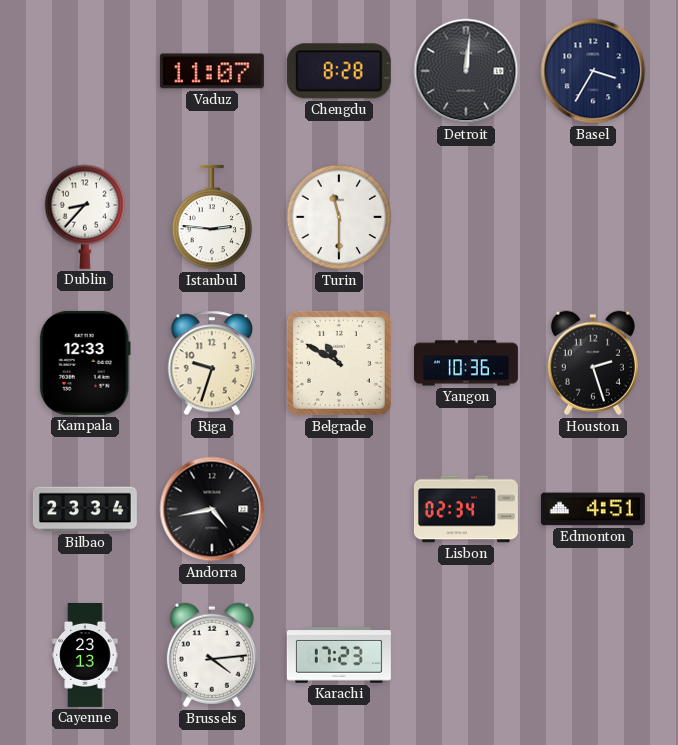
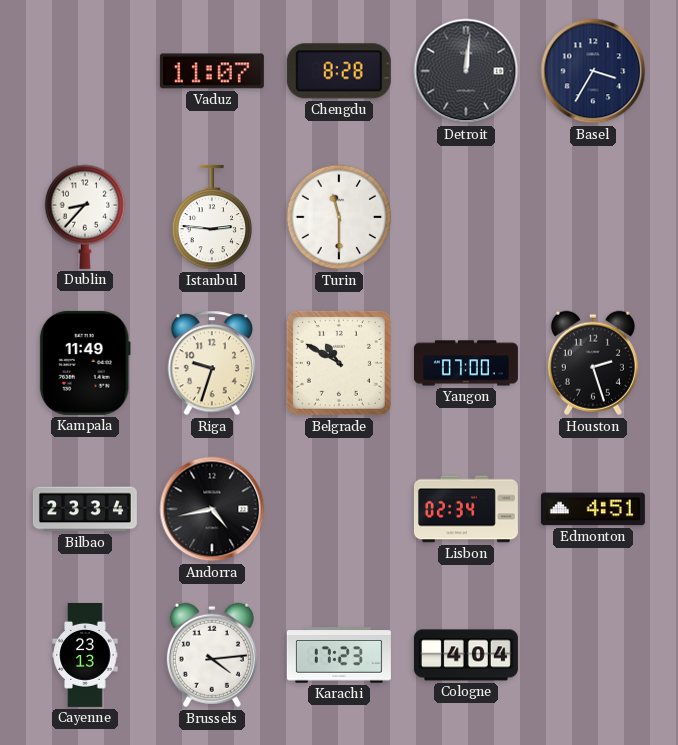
Kampala: 12:33 -> 11:49
Yangon: 10:36 -> 07:00
Cologne: none -> 4:04
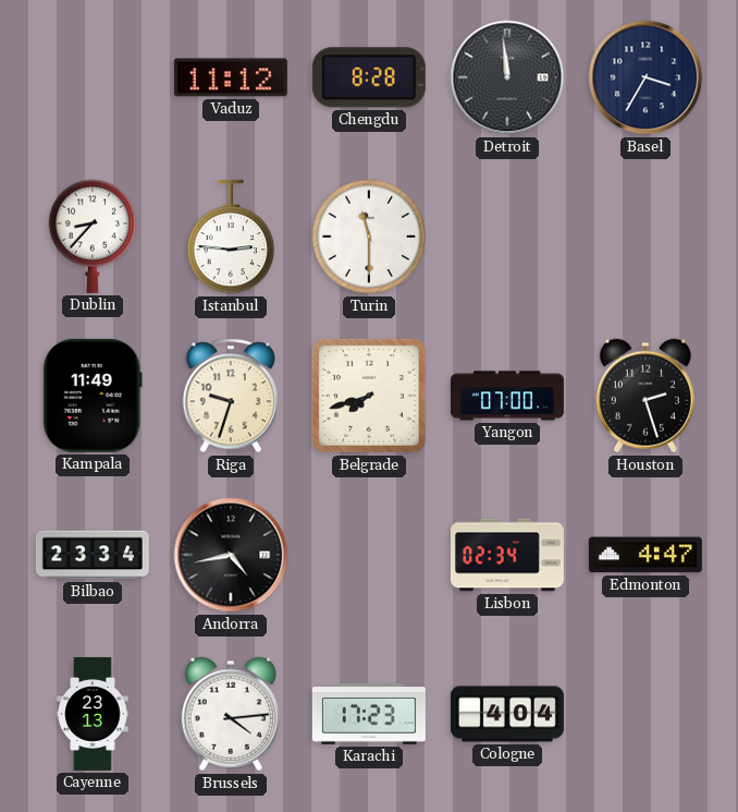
Vaduz: 11:07 -> 11:12
Detroit: 12:01 -> 11:59
Belgrade: 10:50 -> 7:42
Edmonton: 4:51 -> 4:47
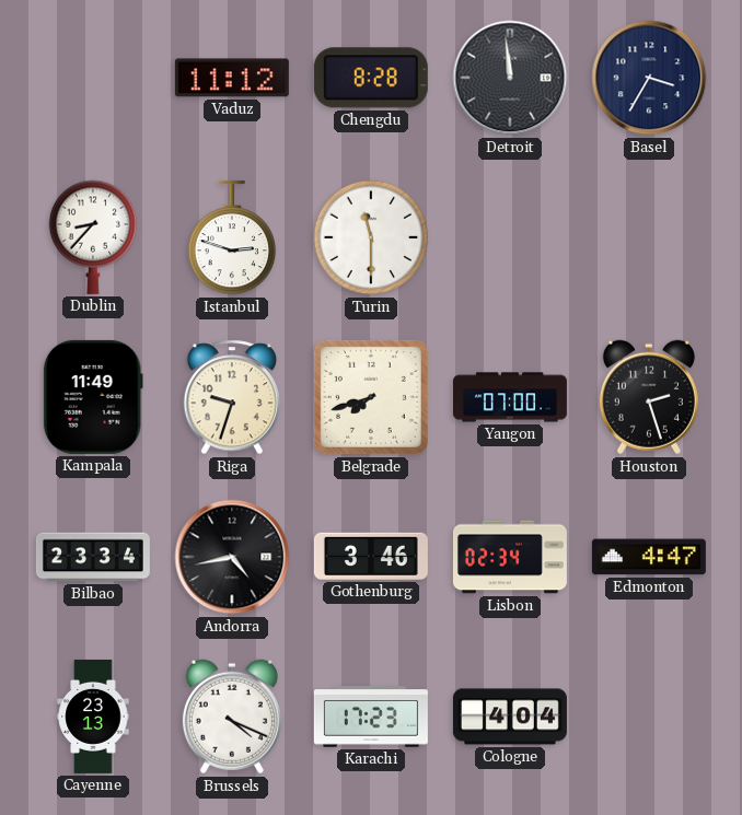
Istanbul: 2:46 -> 2:48
Gothenburg: none -> 3:46
Brussels: 4:14 -> 4:19
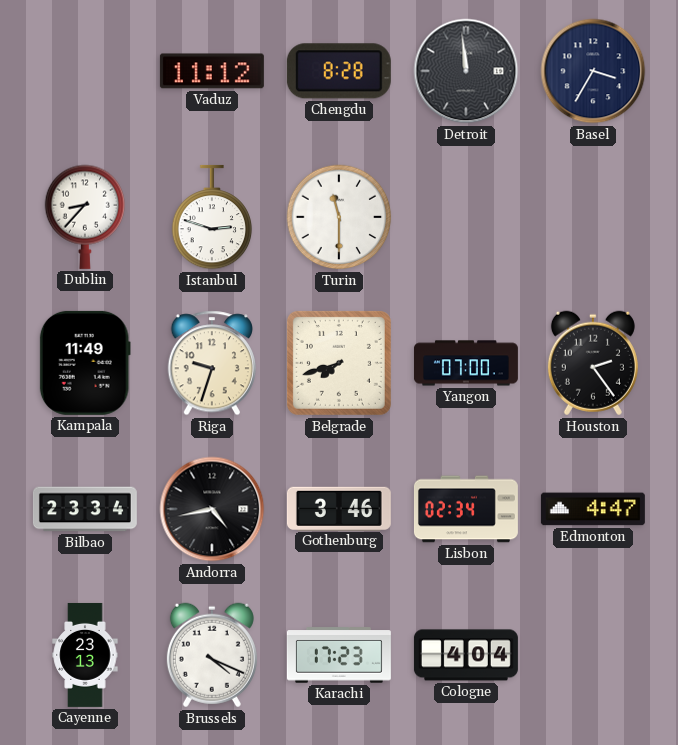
Houston: 2:27 -> 2:24
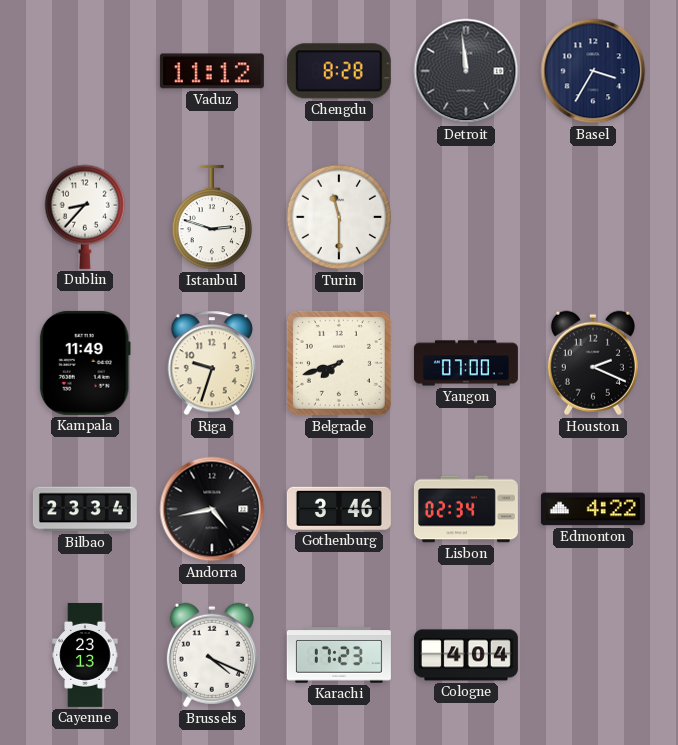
Houston: 2:24 -> 2:19
Edmonton: 4:47 -> 4:22
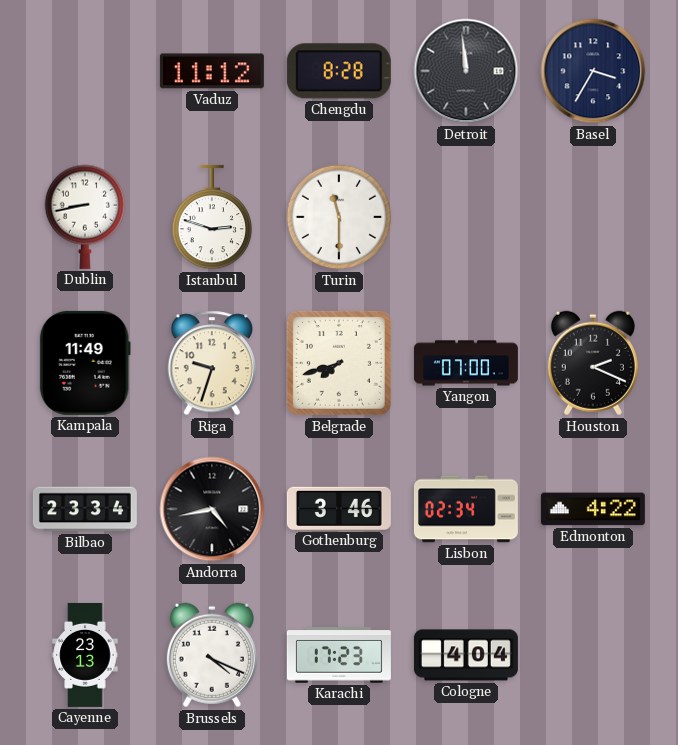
Dublin: 8:37 -> 8:43
